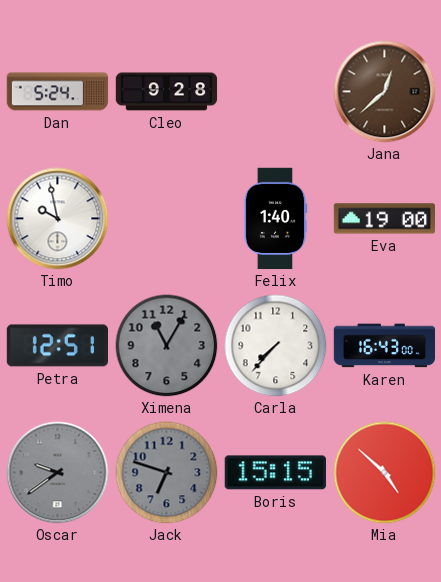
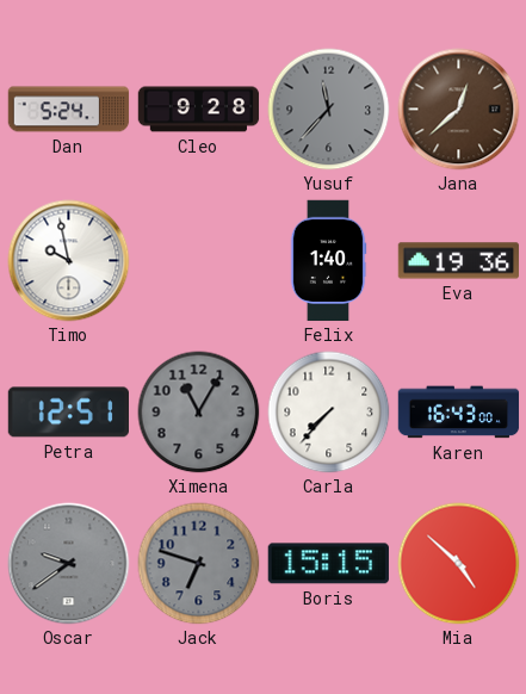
Yusuf: none -> 11:37
Eva: 19:00 -> 19:36
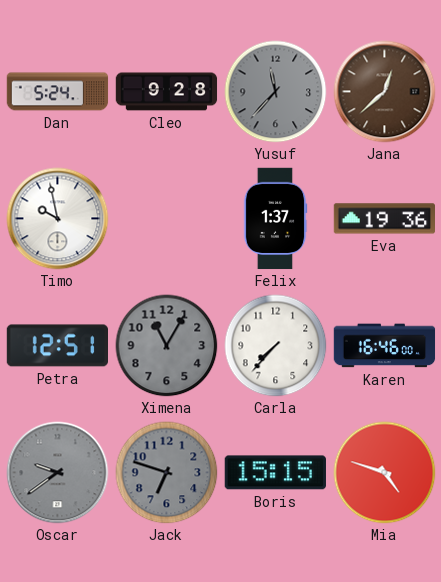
Felix: 1:40 -> 1:37
Karen: 16:43 -> 16:46
Mia: 4:52 -> 4:48
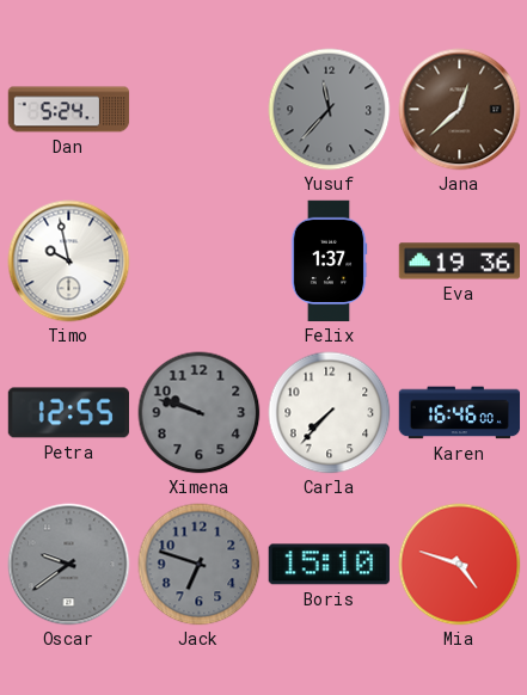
Cleo: 9:28 -> none
Petra: 12:51 -> 12:55
Ximena: 11:05 -> 9:48
Boris: 15:15 -> 15:10
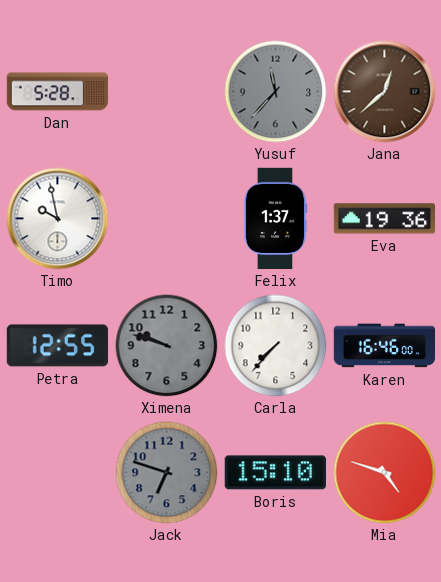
Dan: 5:24 -> 5:28
Oscar: 9:39 -> none
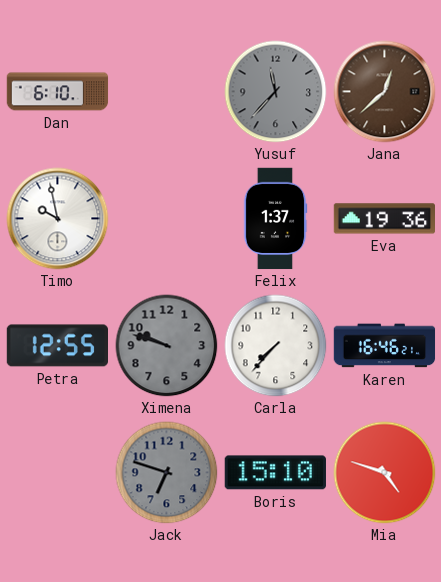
Dan: 5:28 -> 6:10
Karen: 16:46:00 -> 16:46:21
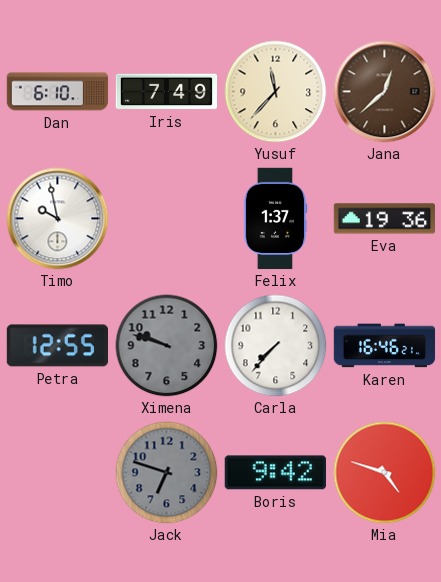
Iris: none -> 7:49
Yusuf dial: grey -> cream
Boris: 15:10 -> 9:42
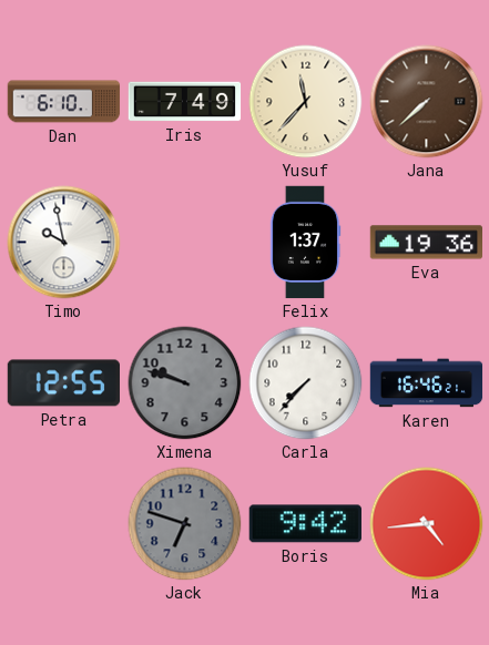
Jana: 12:38 -> 7:38
Mia: 4:48 -> 4:44
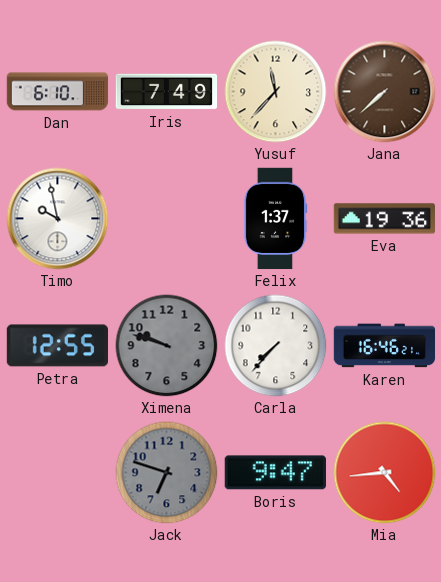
Boris: 9:42 -> 9:47
